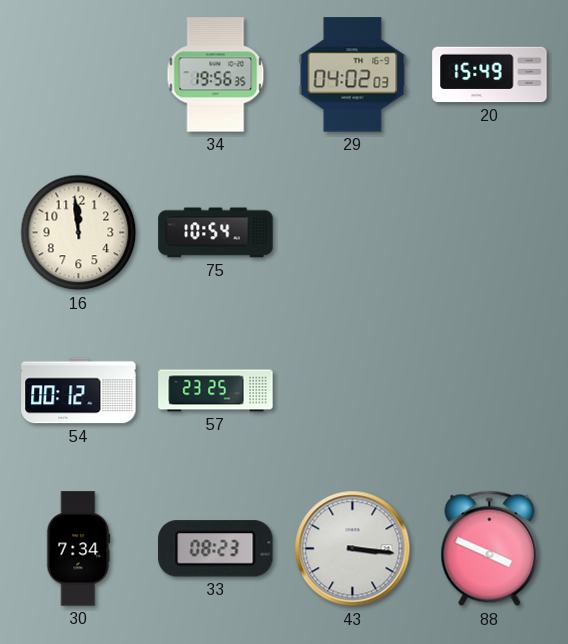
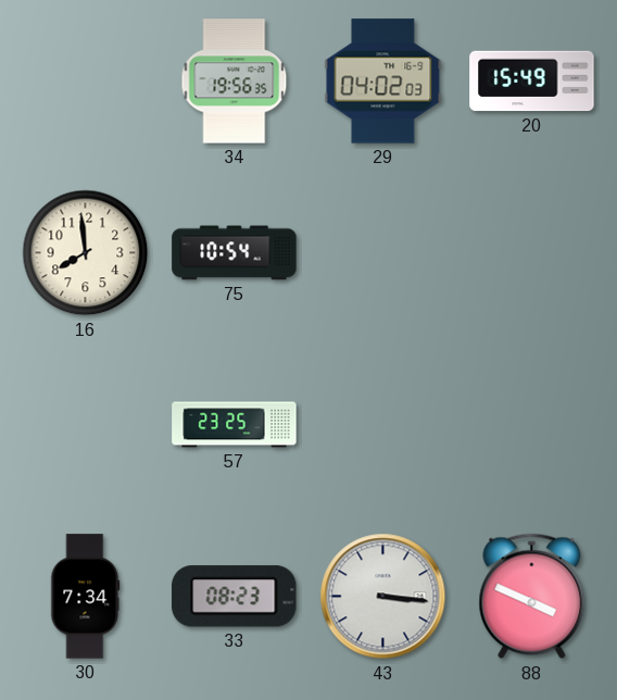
16: 11:59 -> 7:59
54: 00:12 -> none
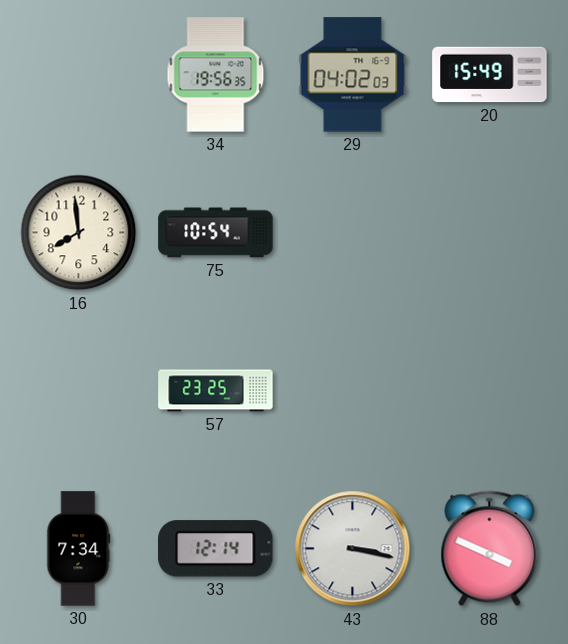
33: 08:23 -> 12:14
43: 3:16 -> 3:17
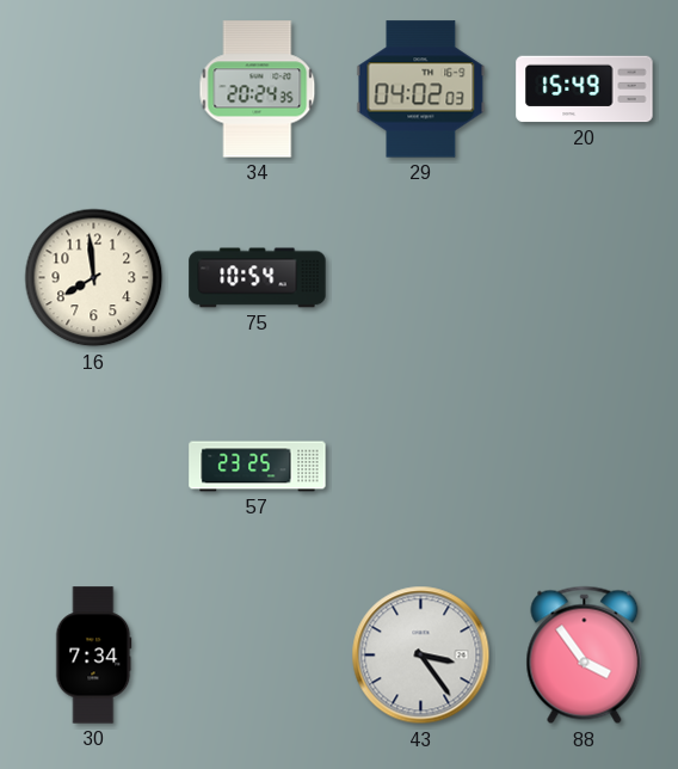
34: 19:56 -> 20:24
33: 12:14 -> none
43: 3:17 -> 3:24
88: 3:49 -> 3:54
